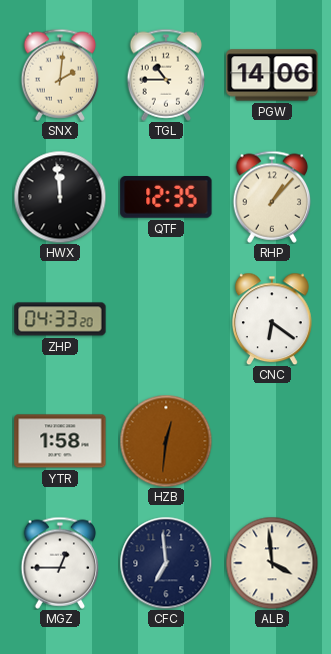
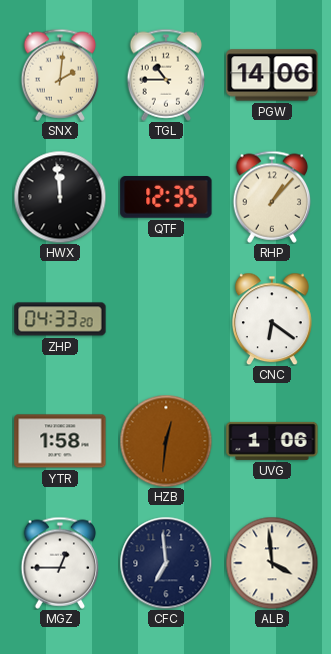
UVG: none -> 1:06
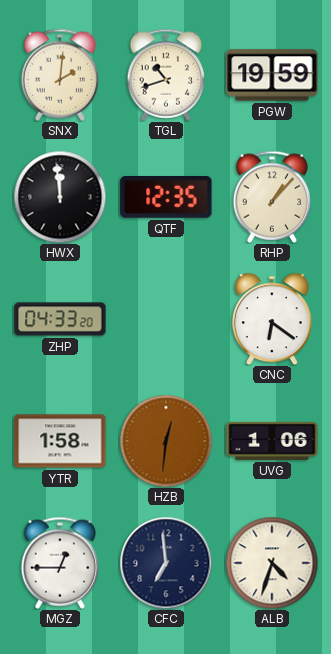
TGL: 10:45 -> 10:42
PGW: 14:06 -> 19:59
ALB: 3:59 -> 4:33
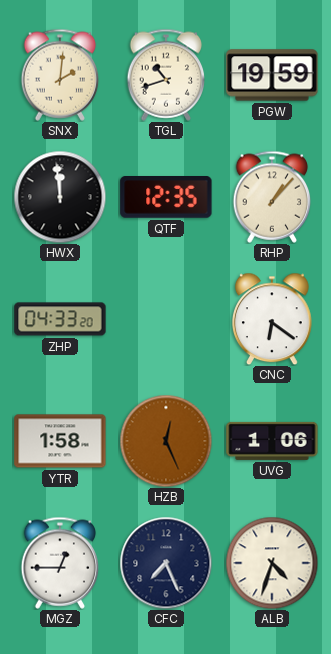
HZB: 12:31 -> 12:26
CFC: 6:59 -> 7:26
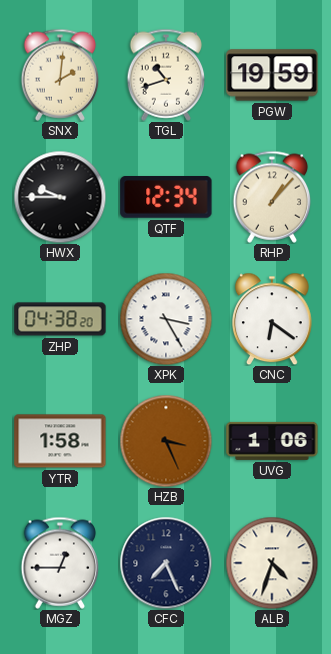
HWX: 11:59 -> 9:45
QTF: 12:35 -> 12:34
ZHP: 04:33 -> 04:38
XPK: none -> 3:25
HZB: 12:26 -> 3:26
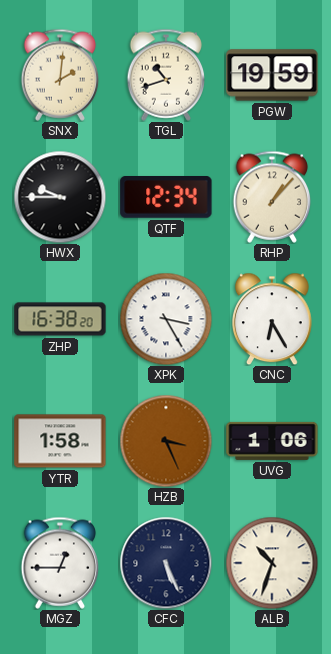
ZHP: 04:38 -> 16:38
CNC: 6:21 -> 6:25
CFC: 7:26 -> 5:26
ALB: 4:33 -> 10:33
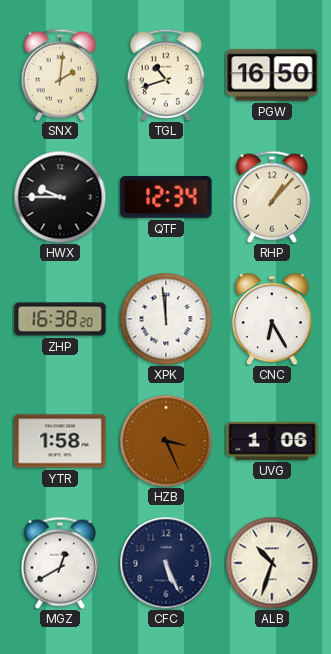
PGW: 19:59 -> 16:50
XPK: 3:25 -> 11:59
MGZ: 12:45 -> 12:40
